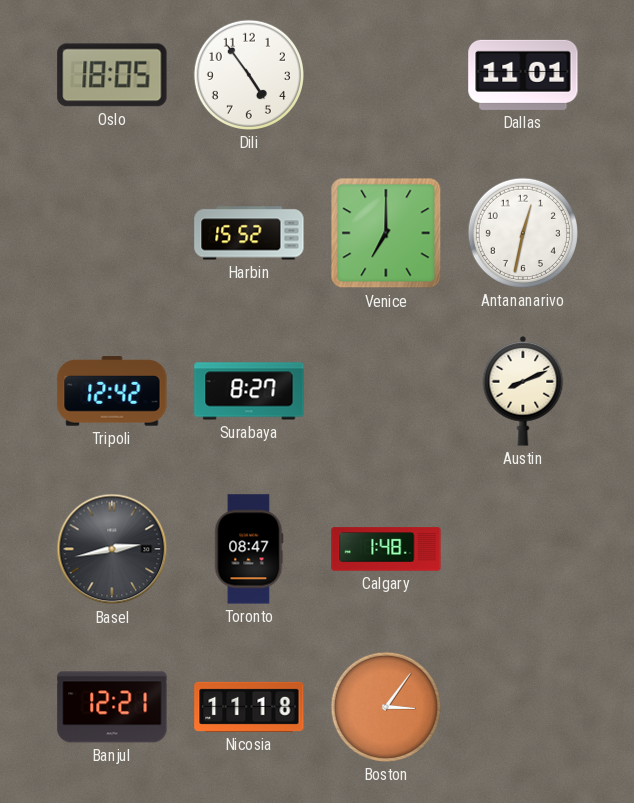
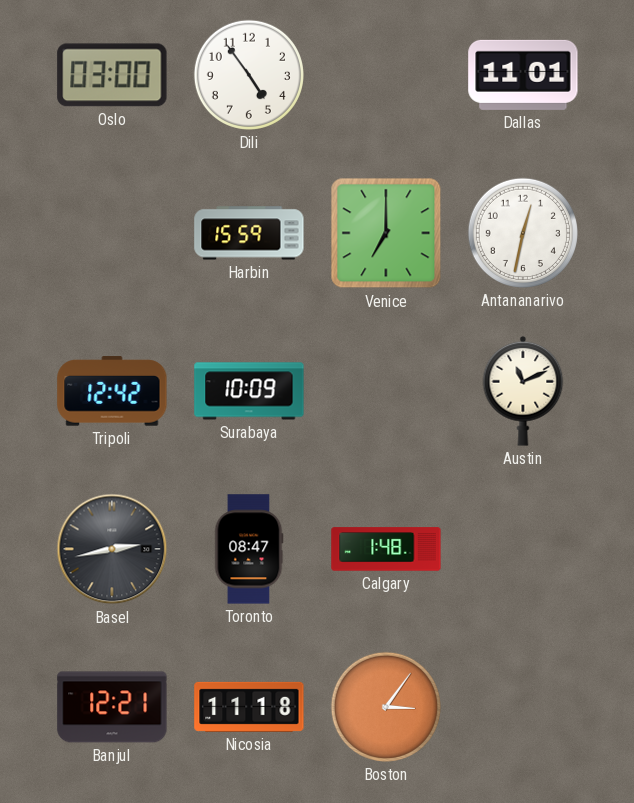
Oslo: 18:05 -> 03:00
Harbin: 15:52 -> 15:59
Surabaya: 8:27 -> 10:09
Austin: 8:11 -> 11:11
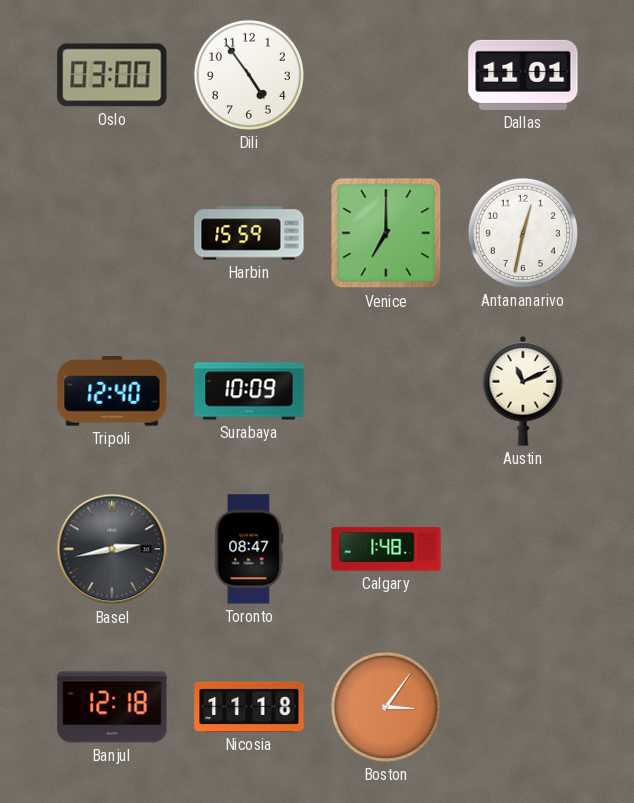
Tripoli: 12:42 -> 12:40
Banjul: 12:21 -> 12:18
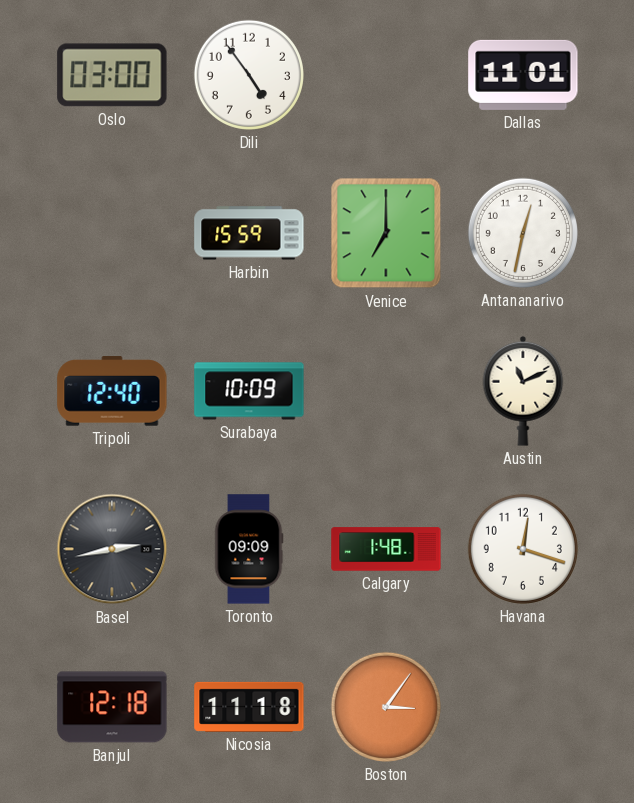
Toronto: 08:47 -> 09:09
Havana: none -> 12:18
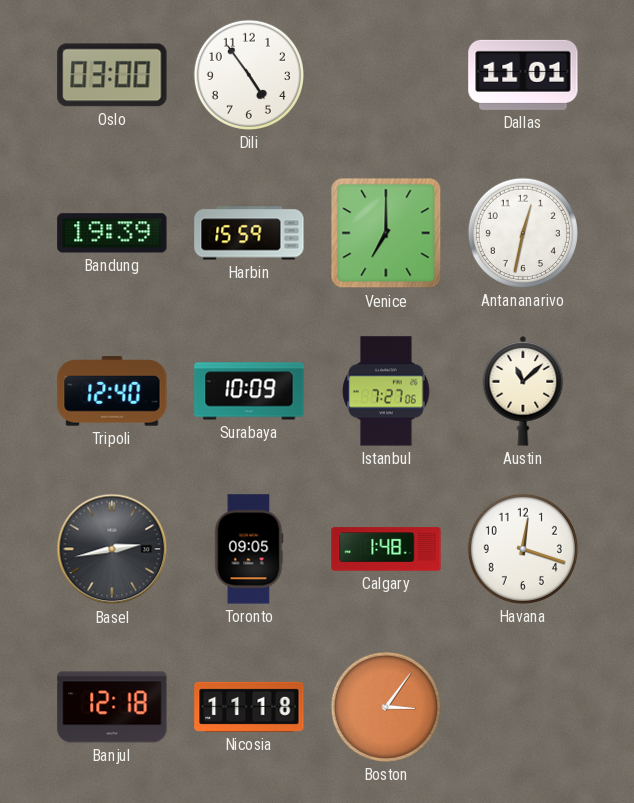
Bandung: none -> 19:39
Istanbul: none -> 7:27
Austin: 11:11 -> 11:08
Toronto: 09:09 -> 09:05
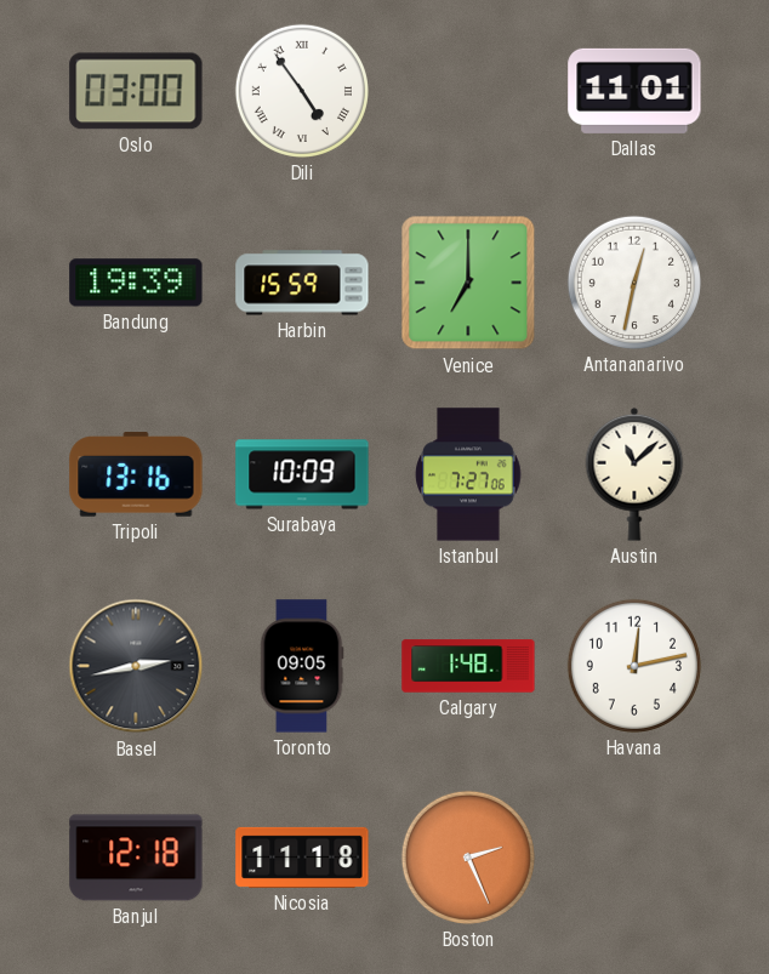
Dili numerals: Arabic -> Roman
Tripoli: 12:40 -> 13:16
Havana: 12:18 -> 12:13
Boston: 3:06 -> 2:26
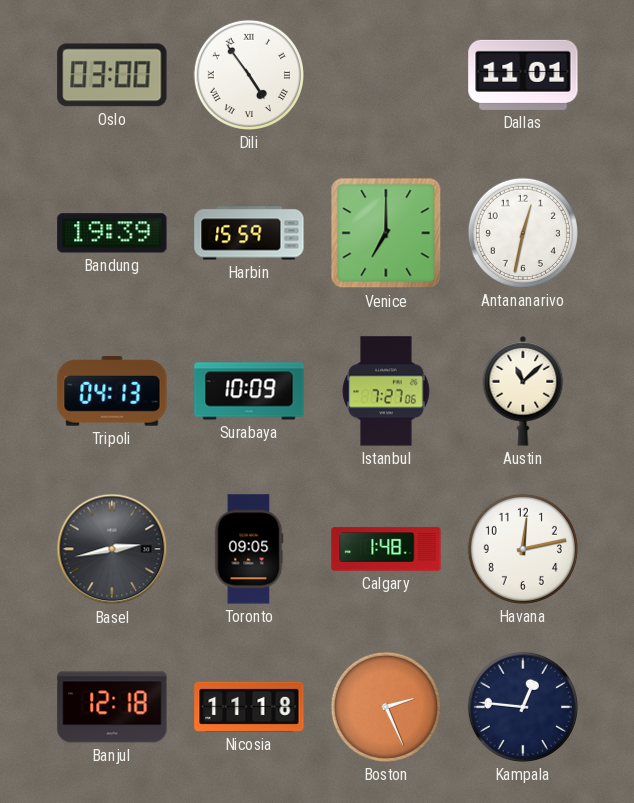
Tripoli: 13:16 -> 04:13
Kampala: none -> 12:46
